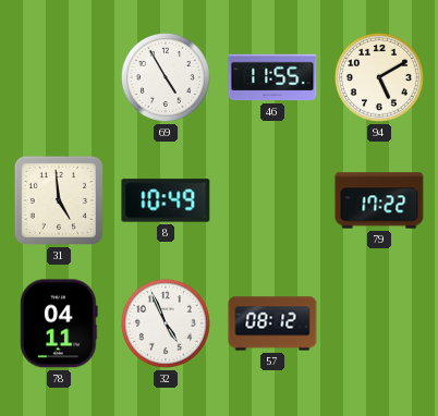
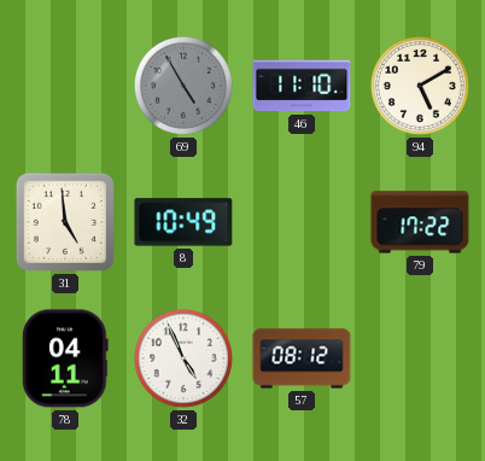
69 dial: white -> grey
46: 11:55 -> 11:10
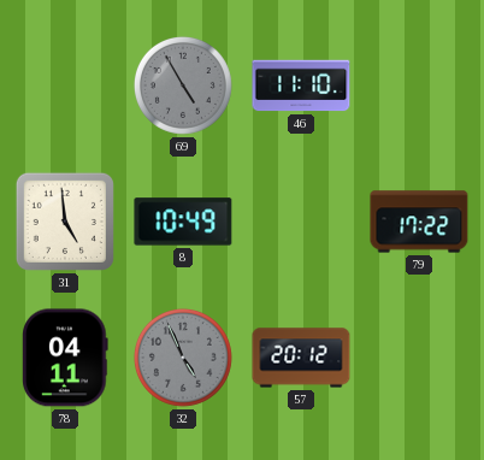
94: 5:10 -> none
32 dial: white -> grey
57: 08:12 -> 20:12
